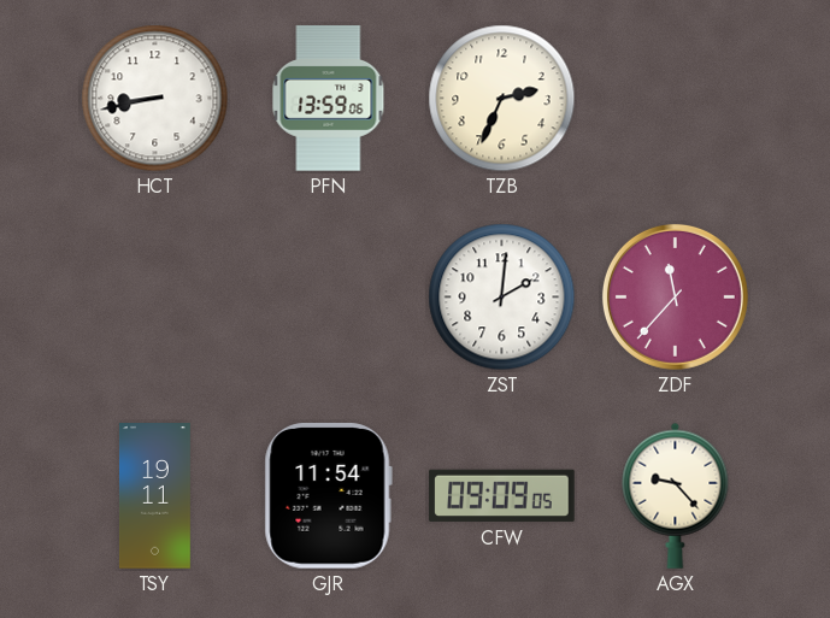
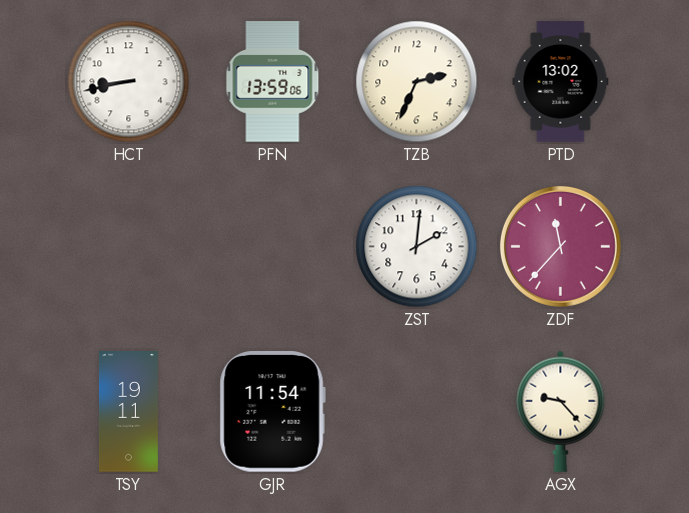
PTD: none -> 13:02
CFW: 09:09 -> none
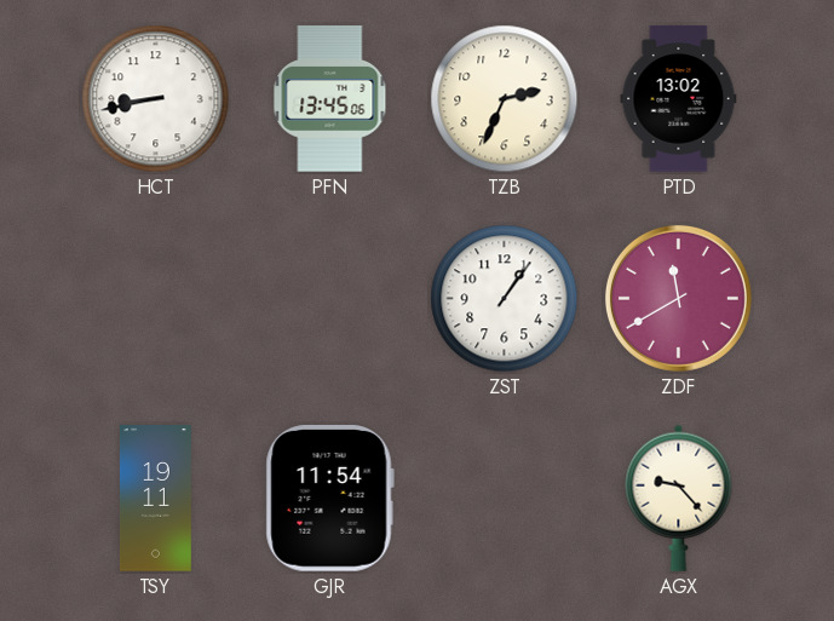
PFN: 13:59 -> 13:45
ZST: 2:01 -> 1:06
ZDF: 11:37 -> 11:40
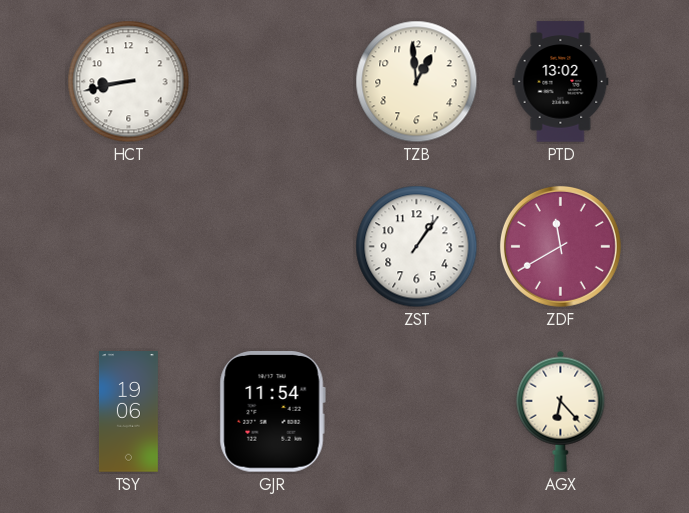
PFN: 13:45 -> none
TZB: 2:34 -> 12:59
TSY: 19:11 -> 19:06
AGX: 9:23 -> 6:23
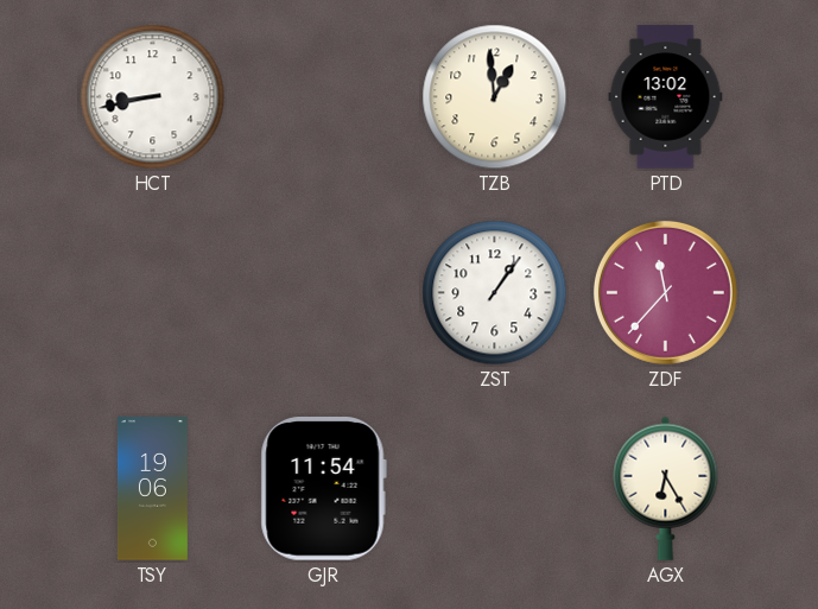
ZDF: 11:40 -> 11:37
AGX: 6:23 -> 6:25
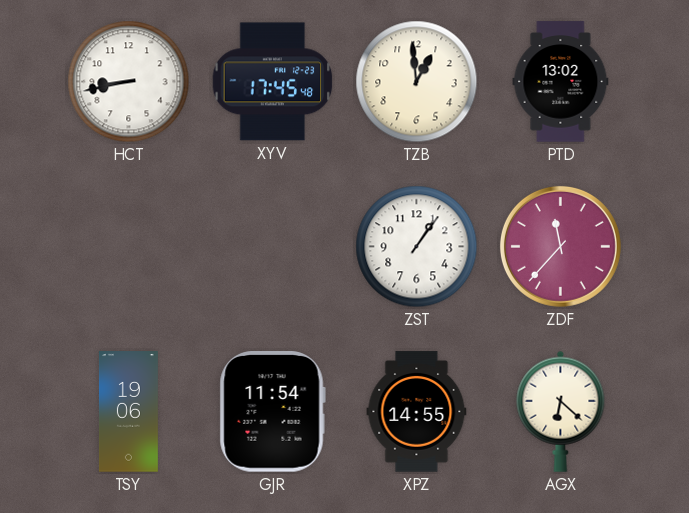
XYV: none -> 17:45
XPZ: none -> 14:55
AGX: 6:25 -> 6:22
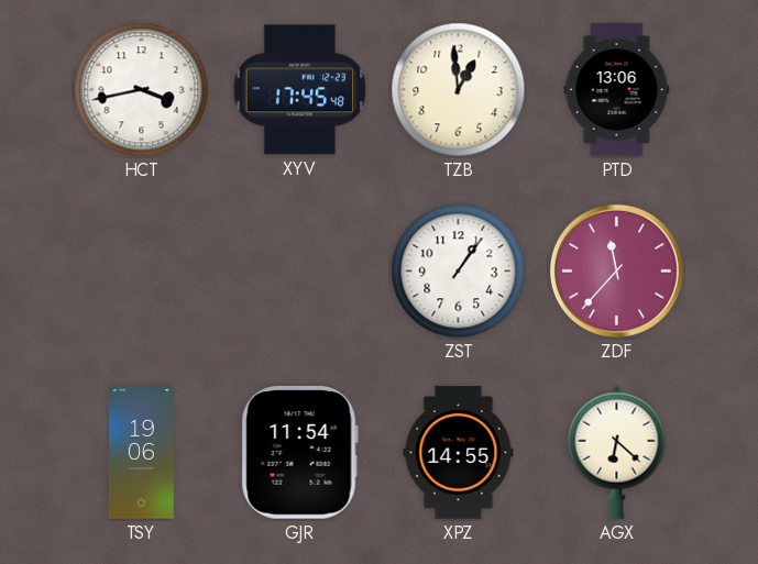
HCT: 8:43 -> 3:43
PTD: 13:02 -> 13:06
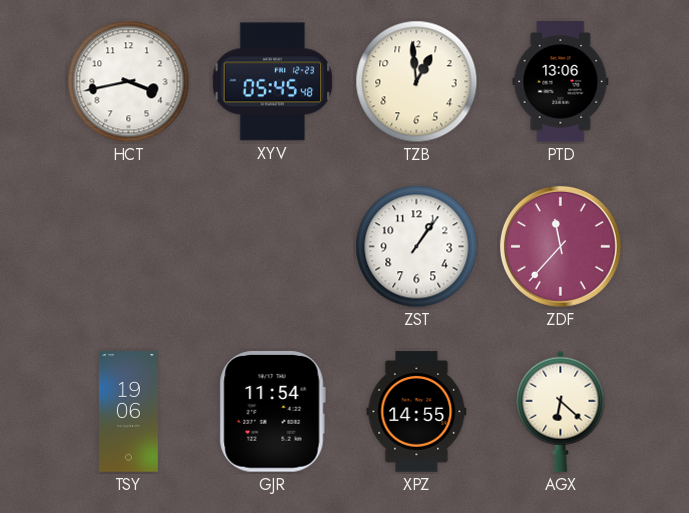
XYV: 17:45 -> 05:45
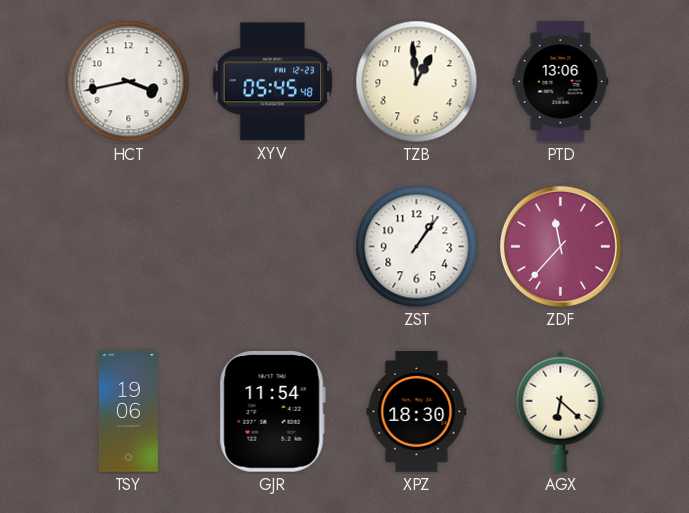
XPZ: 14:55 -> 18:30
